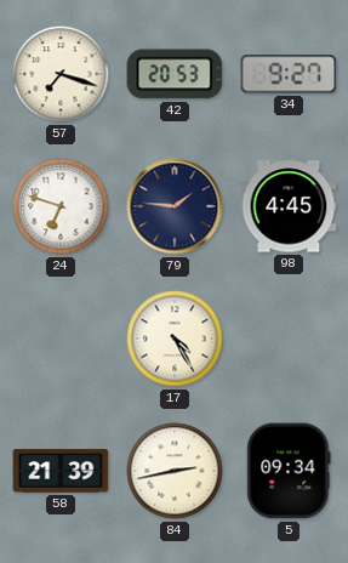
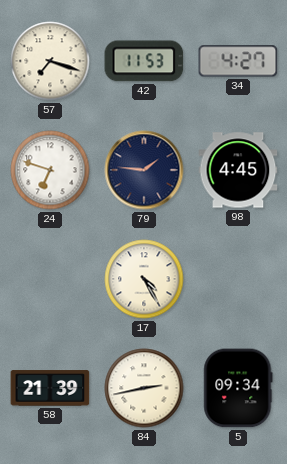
42: 20:53 -> 11:53
34: 9:27 -> 4:27
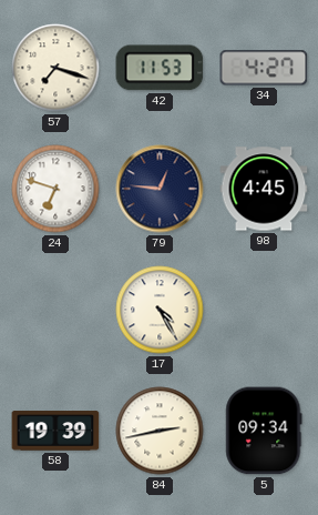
79: 1:46 -> 12:46
58: 21:39 -> 19:39
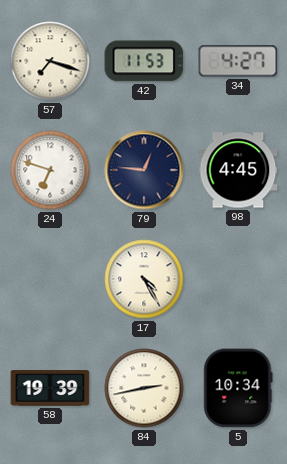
5: 09:34 -> 10:34
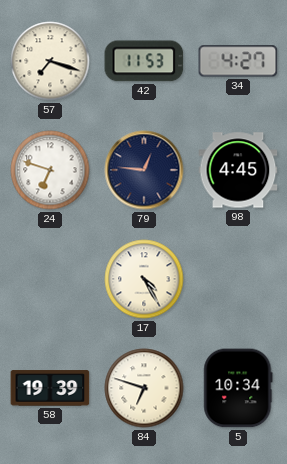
84: 2:43 -> 6:48
